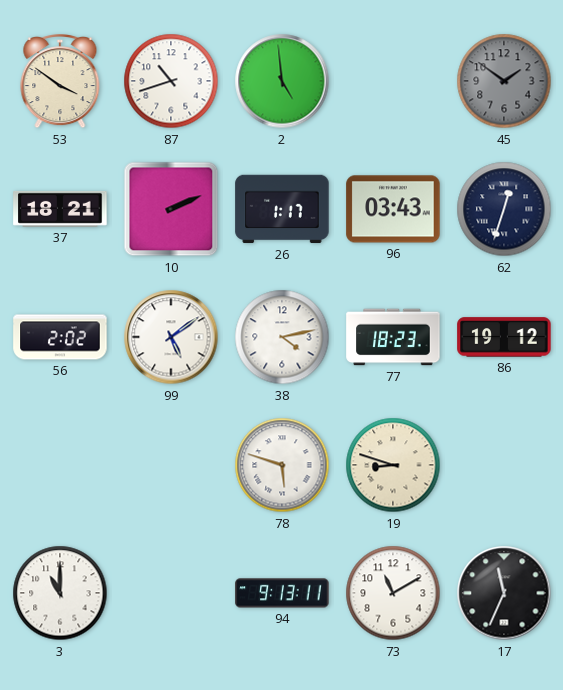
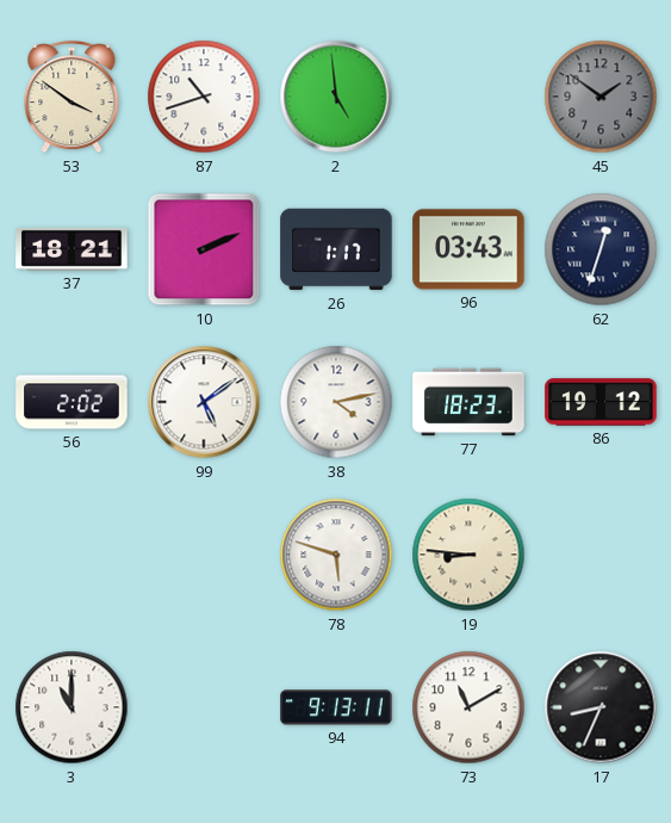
19: 8:48 -> 8:46
17: 11:34 -> 8:34
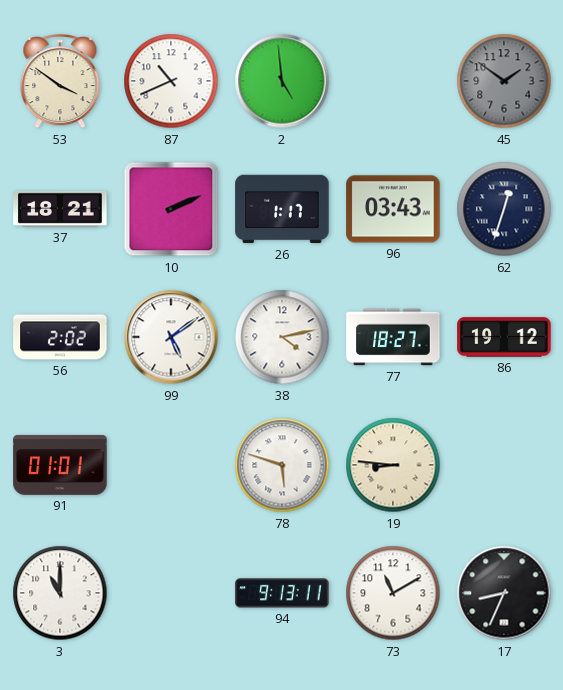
87: 10:42 -> 10:41
77: 18:23 -> 18:27
91: none -> 01:01
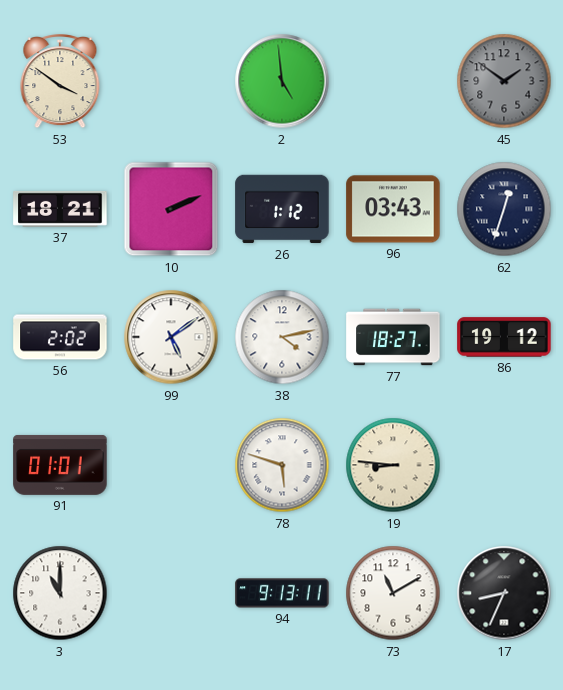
87: 10:41 -> none
26: 1:17 -> 1:12
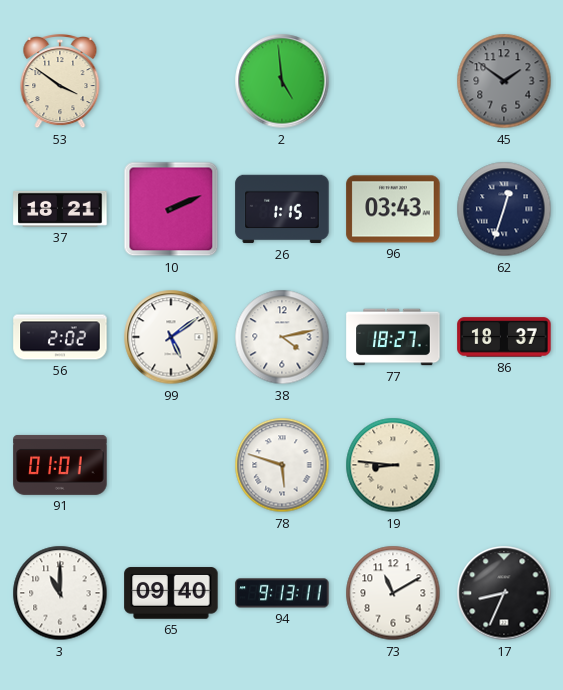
26: 1:12 -> 1:15
86: 19:12 -> 18:37
65: none -> 09:40
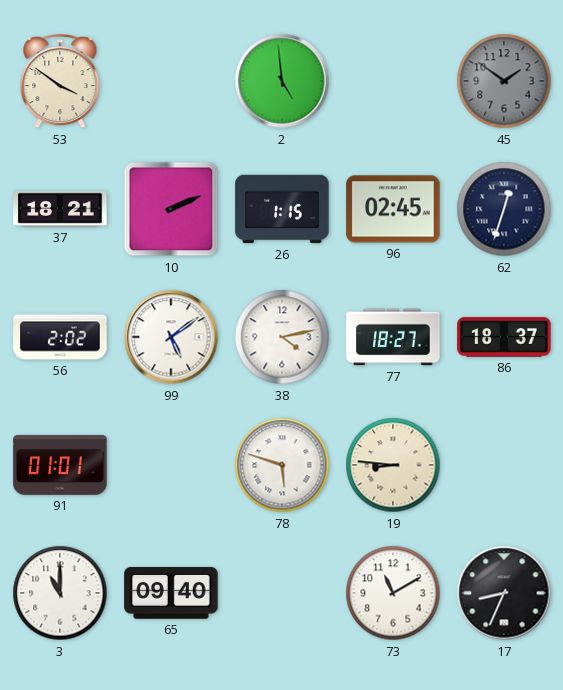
96: 03:43 -> 02:45
94: 9:13 -> none
